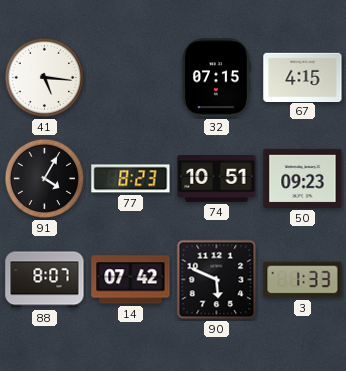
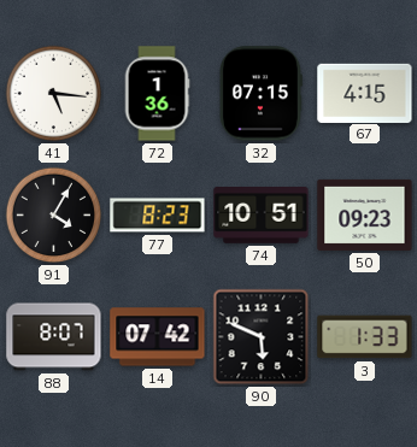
72: none -> 1:36
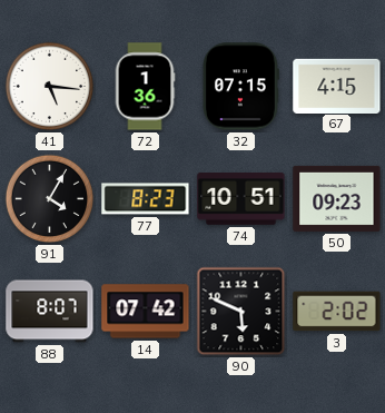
3: 1:33 -> 2:02
